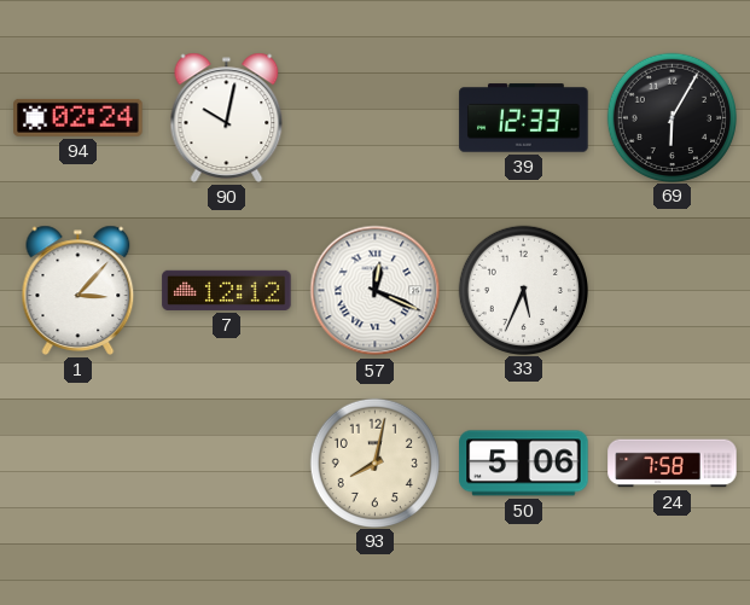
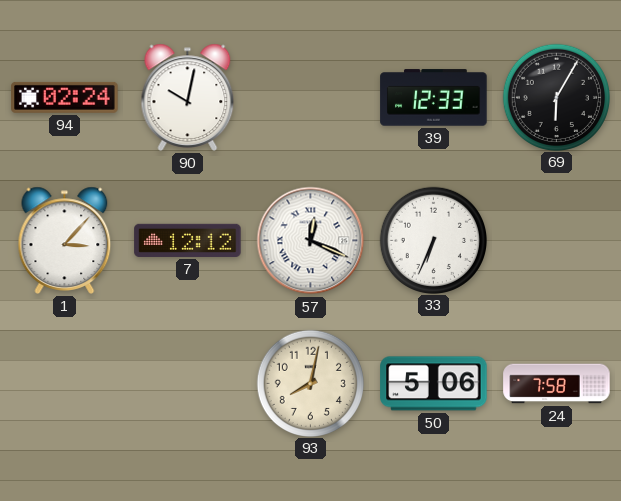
33: 5:34 -> 6:34
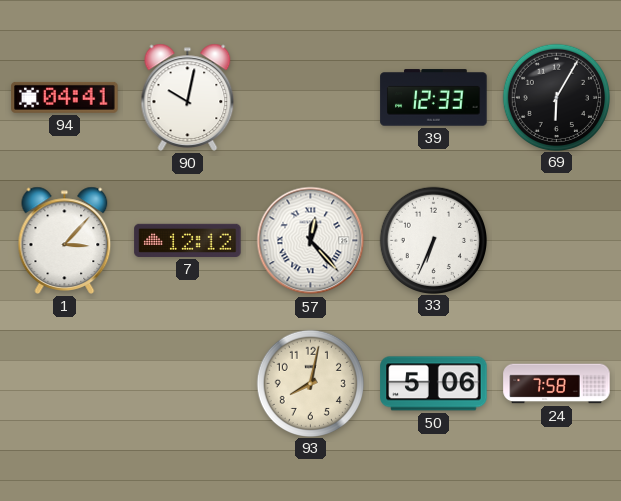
94: 02:24 -> 04:41
57: 12:19 -> 12:23
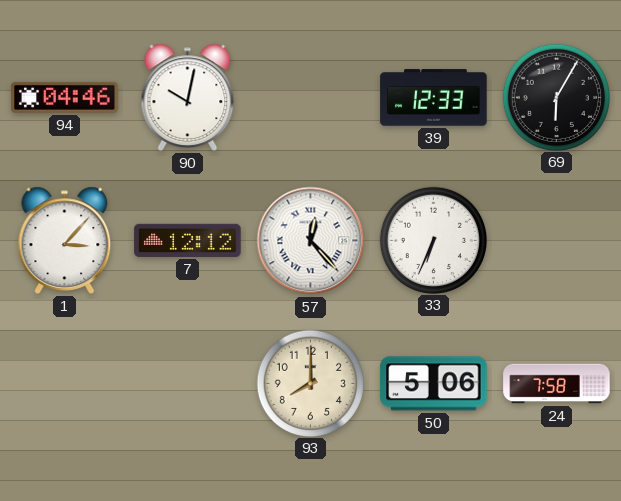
94: 04:41 -> 04:46
93: 8:02 -> 8:00
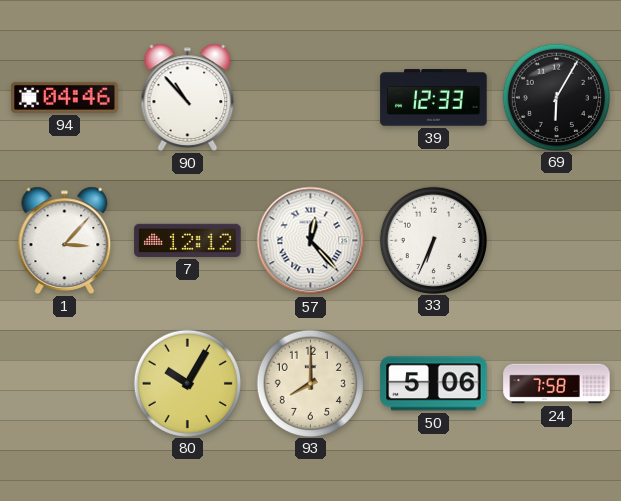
90: 10:02 -> 10:53
80: none -> 10:05
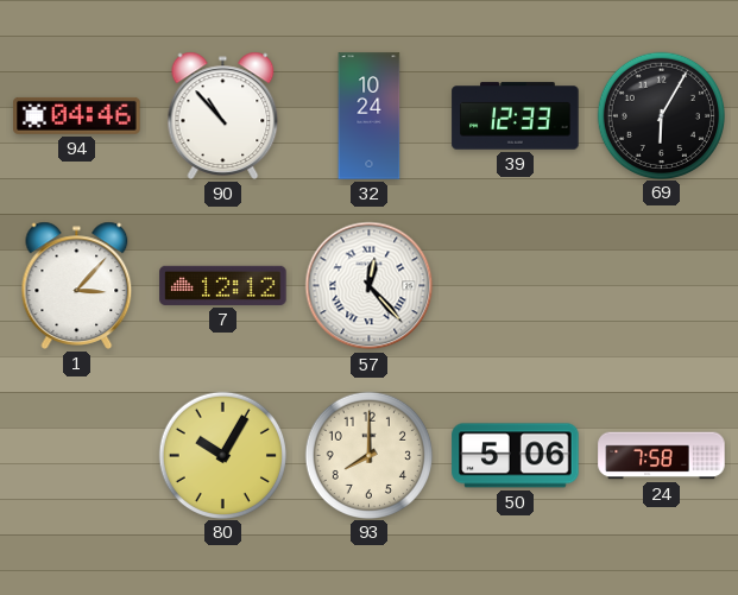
32: none -> 10:24
33: 6:34 -> none
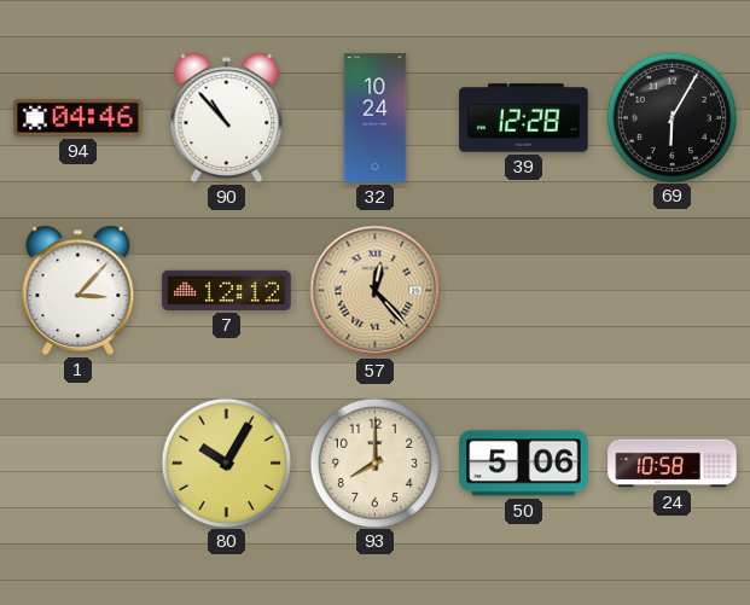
39: 12:33 -> 12:28
57 dial: white -> champagne
24: 7:58 -> 10:58
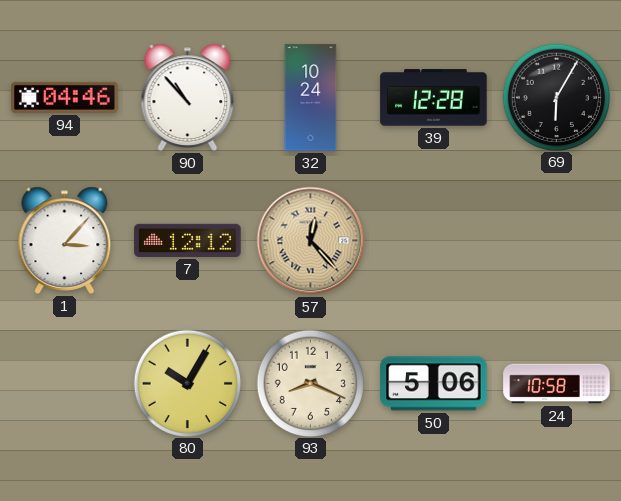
93: 8:00 -> 8:19
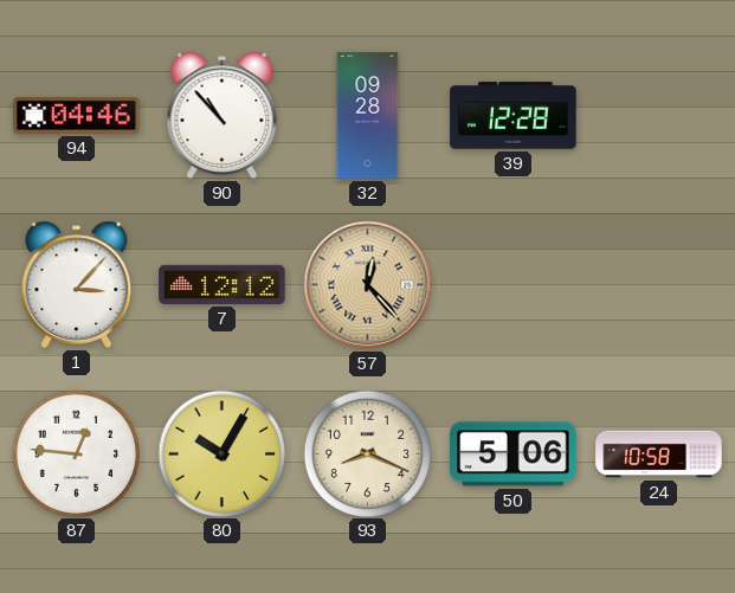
32: 10:24 -> 09:28
69: 6:05 -> none
87: none -> 12:46
